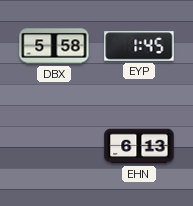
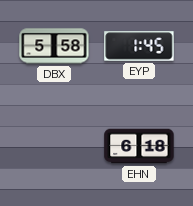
EHN: 6:13 -> 6:18
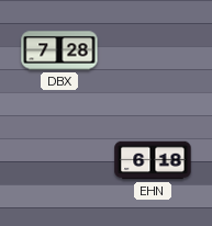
DBX: 5:58 -> 7:28
EYP: 1:45 -> none
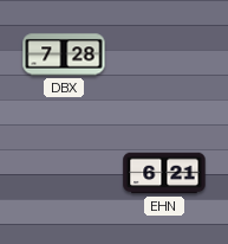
EHN: 6:18 -> 6:21
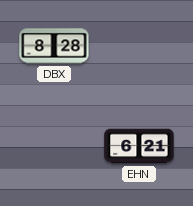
DBX: 7:28 -> 8:28
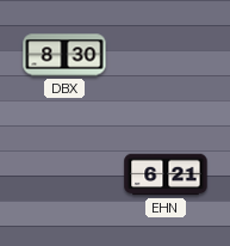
DBX: 8:28 -> 8:30
